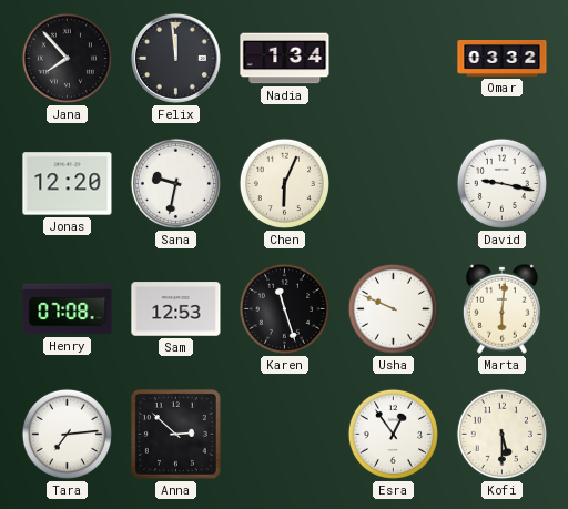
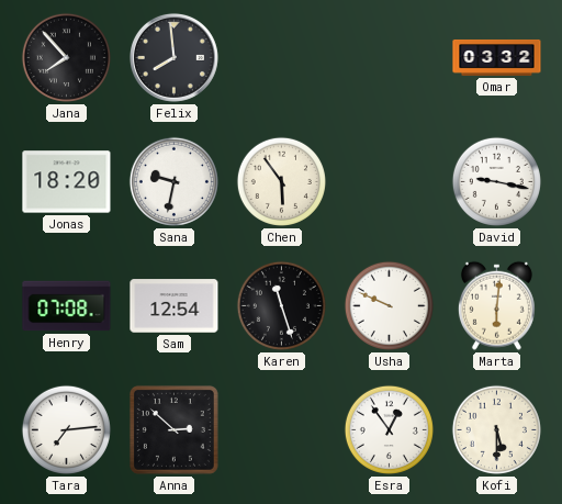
Felix: 11:59 -> 7:59
Nadia: 1:34 -> none
Jonas: 12:20 -> 18:20
Chen: 6:04 -> 5:54
Sam: 12:53 -> 12:54
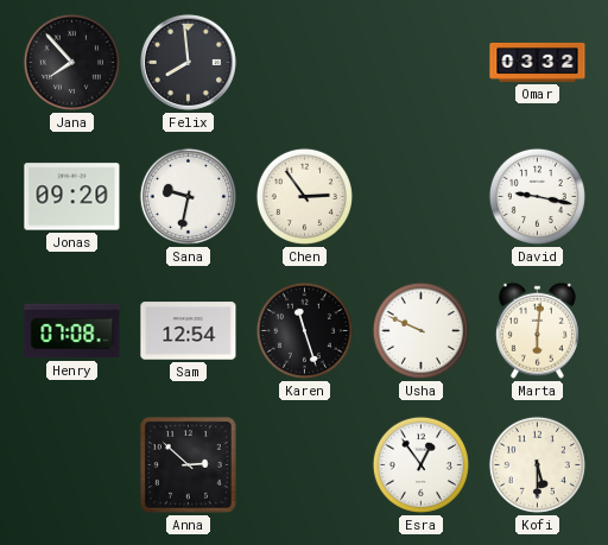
Jonas: 18:20 -> 09:20
Chen: 5:54 -> 2:54
Tara: 7:14 -> none
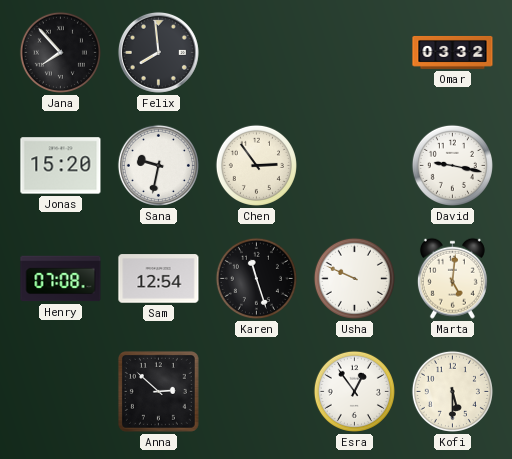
Jonas: 09:20 -> 15:20
Marta: 6:01 -> 5:01
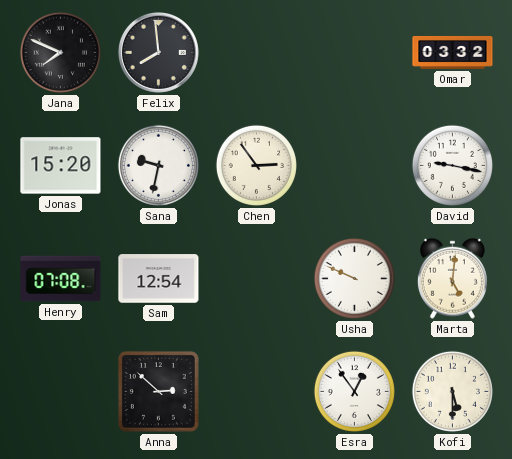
Jana: 7:53 -> 7:49
Karen: 11:27 -> none
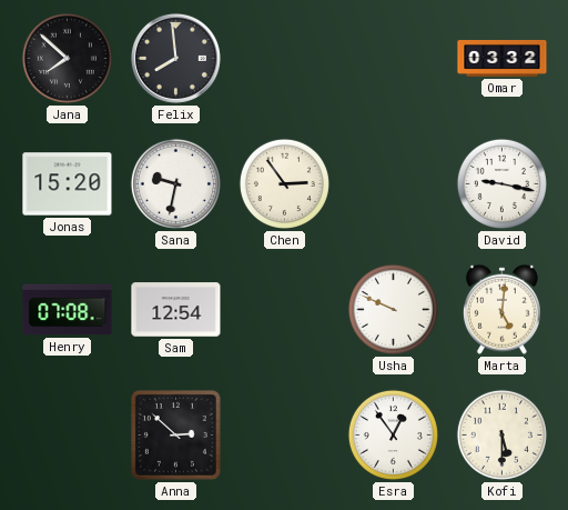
Jana: 7:49 -> 7:52
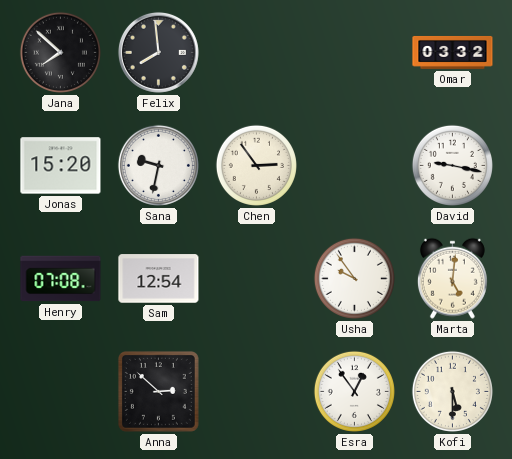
Usha: 9:49 -> 9:54
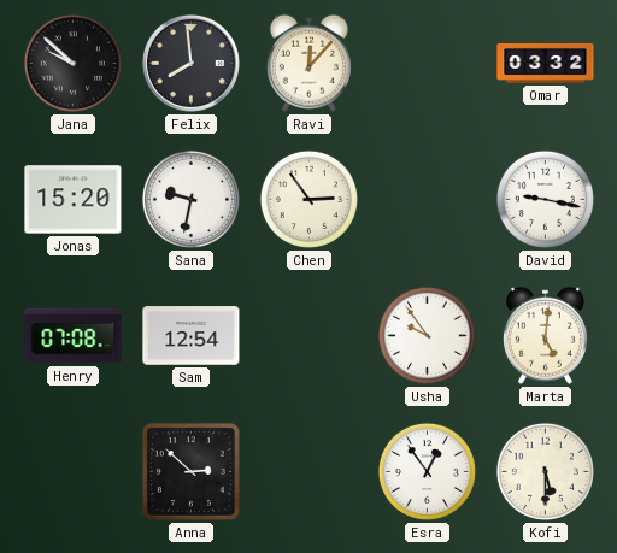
Jana: 7:52 -> 9:52
Ravi: none -> 12:07
